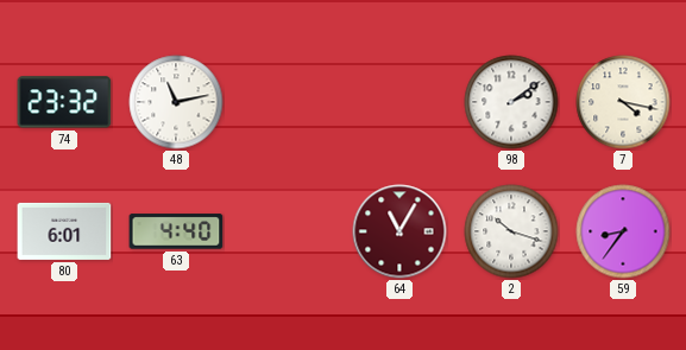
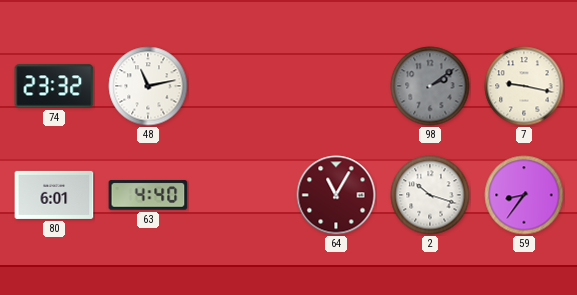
98 dial: white -> grey
7: 4:17 -> 9:17
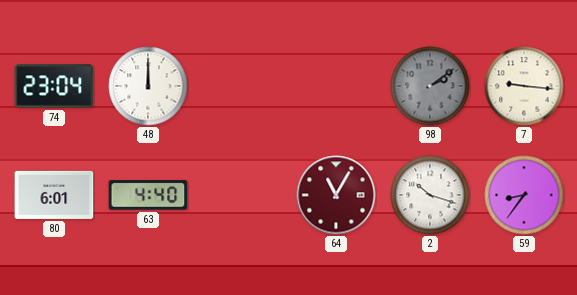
74: 23:32 -> 23:04
48: 11:13 -> 12:00
7: 9:17 -> 9:16
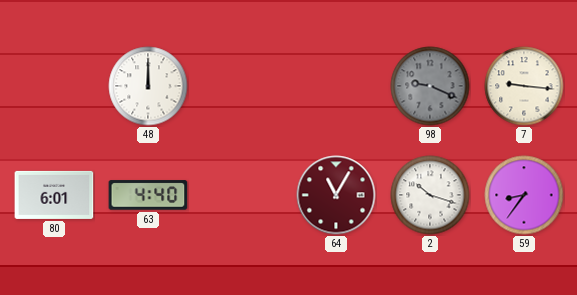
74: 23:04 -> none
98: 2:09 -> 9:19
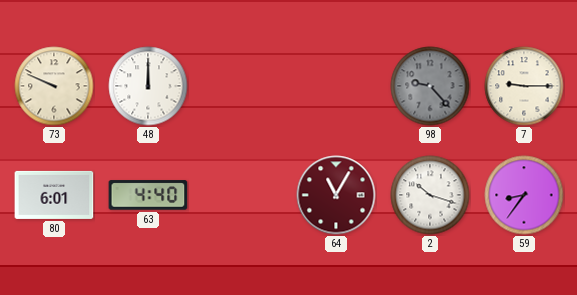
73: none -> 9:49
98: 9:19 -> 9:23
7: 9:16 -> 9:15
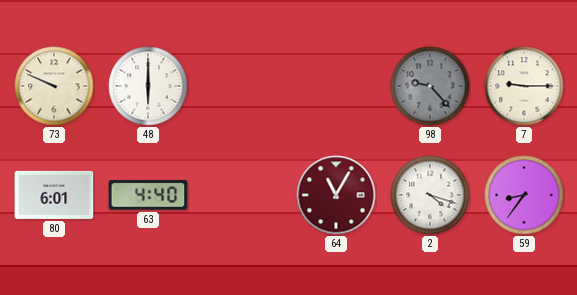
48: 12:00 -> 6:00
2: 10:18 -> 4:18
